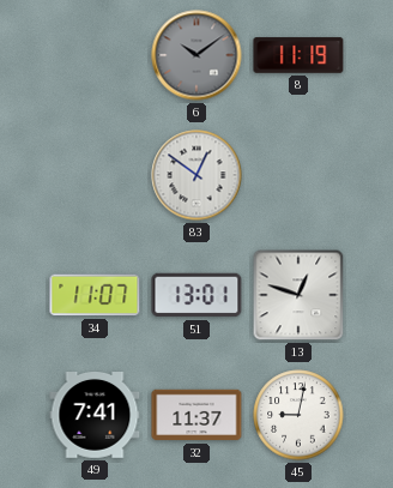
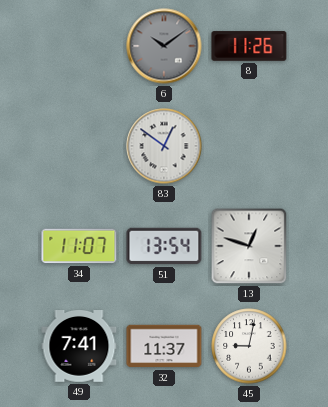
8: 11:19 -> 11:26
51: 13:01 -> 13:54
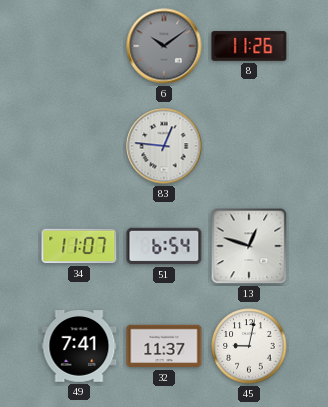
83: 12:51 -> 12:46
51: 13:54 -> 6:54
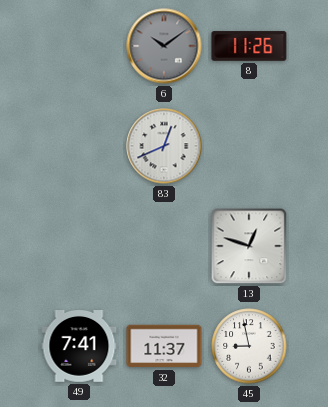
83: 12:46 -> 12:41
34: 11:07 -> none
51: 6:54 -> none
45: 9:02 -> 8:58
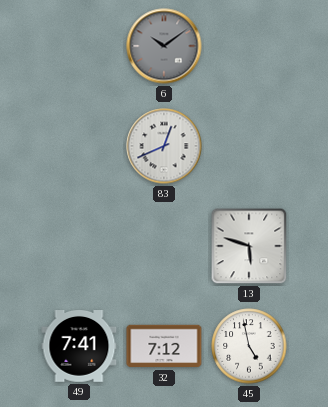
8: 11:26 -> none
13: 12:48 -> 5:48
32: 11:37 -> 7:12
45: 8:58 -> 4:58
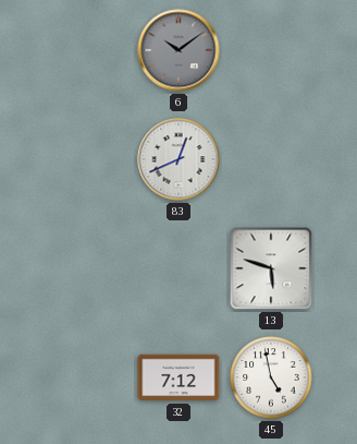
49: 7:41 -> none
